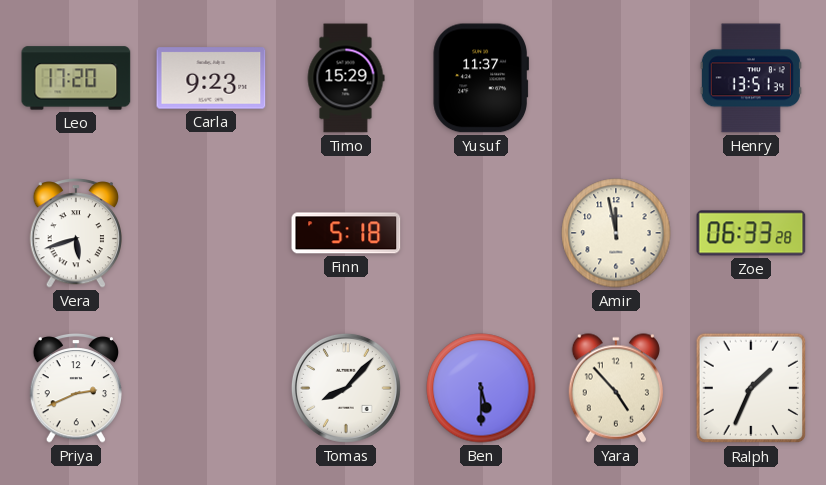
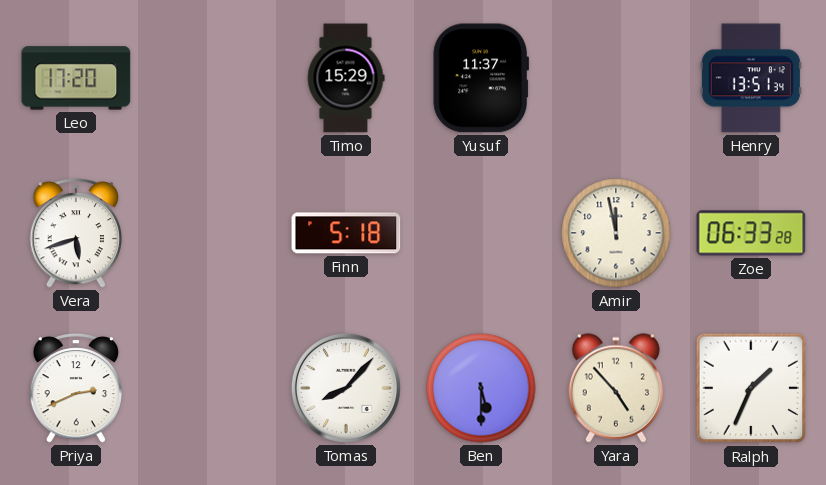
Carla: 9:23 -> none
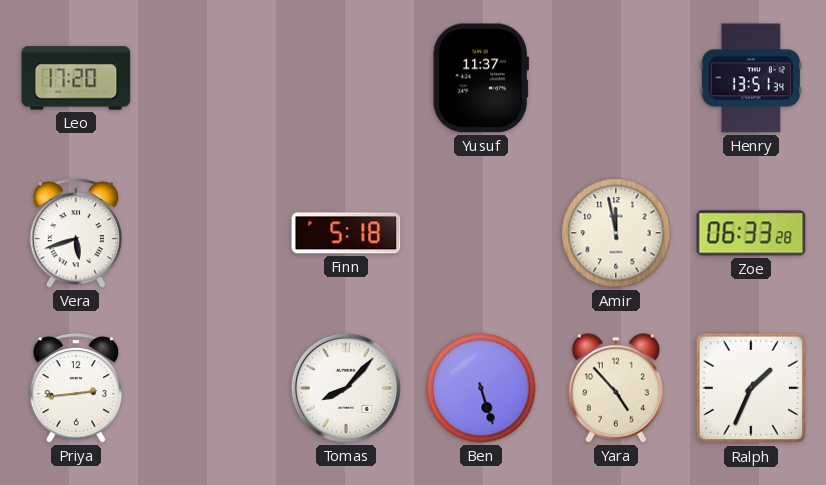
Timo: 15:29 -> none
Priya: 2:41 -> 2:44
Ben: 5:30 -> 5:27
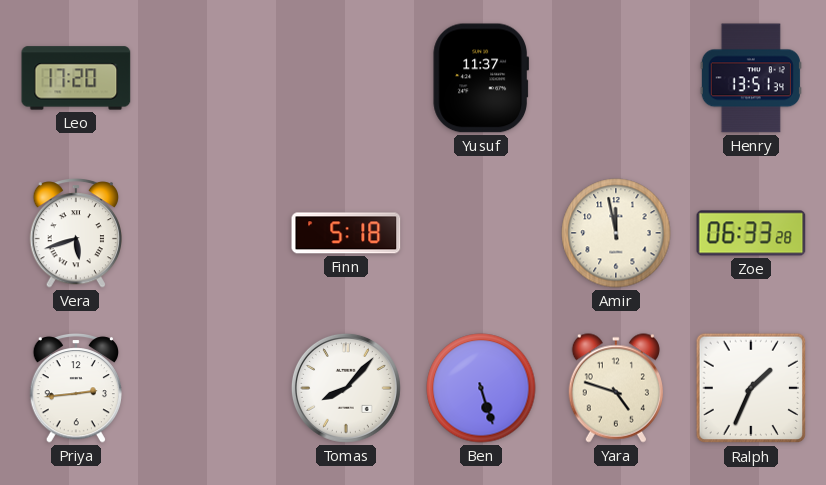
Yara: 4:53 -> 4:48
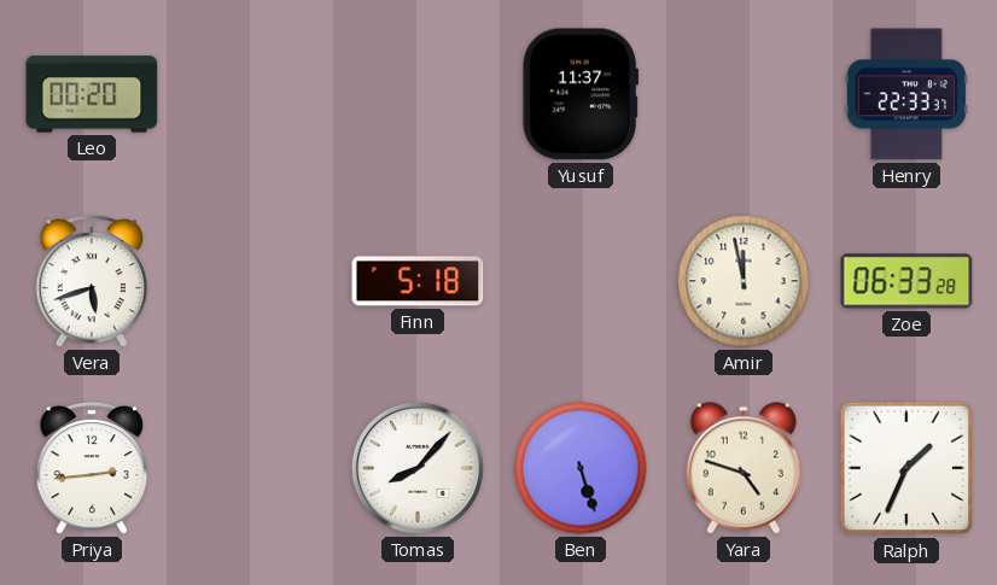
Leo: 17:20 -> 00:20
Henry: 13:51 -> 22:33
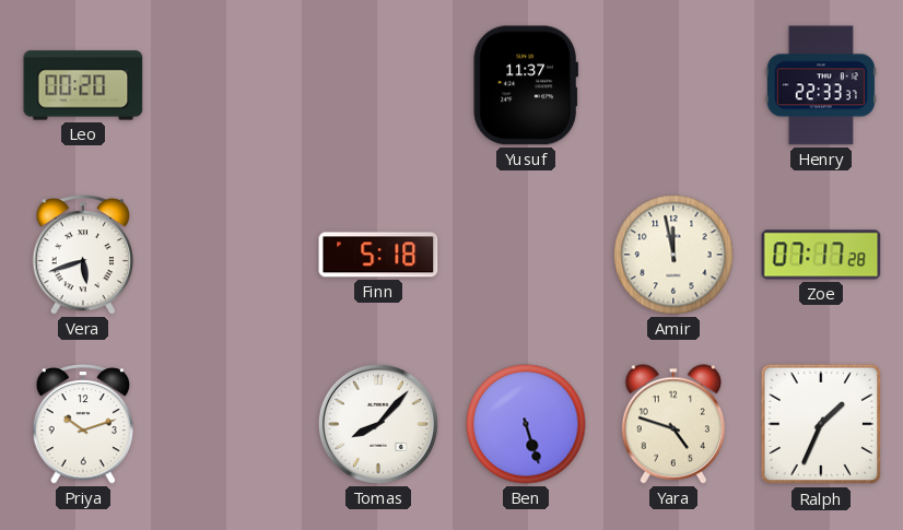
Zoe: 06:33 -> 07:17
Priya: 2:44 -> 10:12
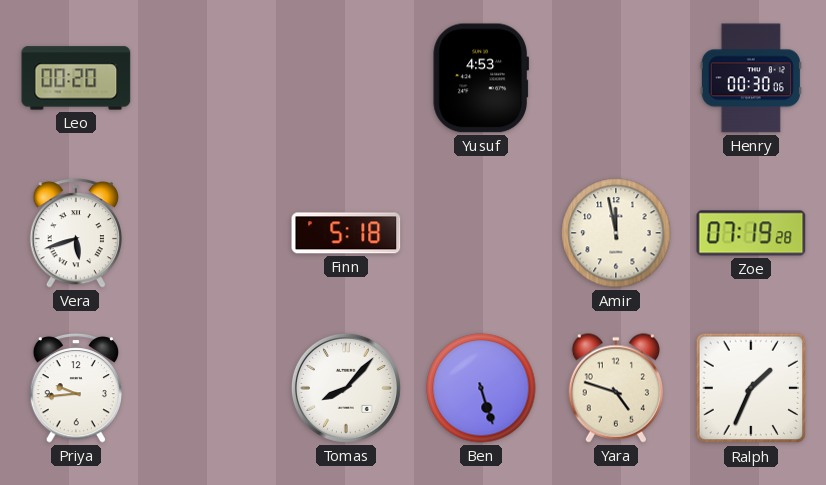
Yusuf: 11:37 -> 4:53
Henry: 22:33 -> 00:30
Zoe: 07:17 -> 07:19
Priya: 10:12 -> 9:44
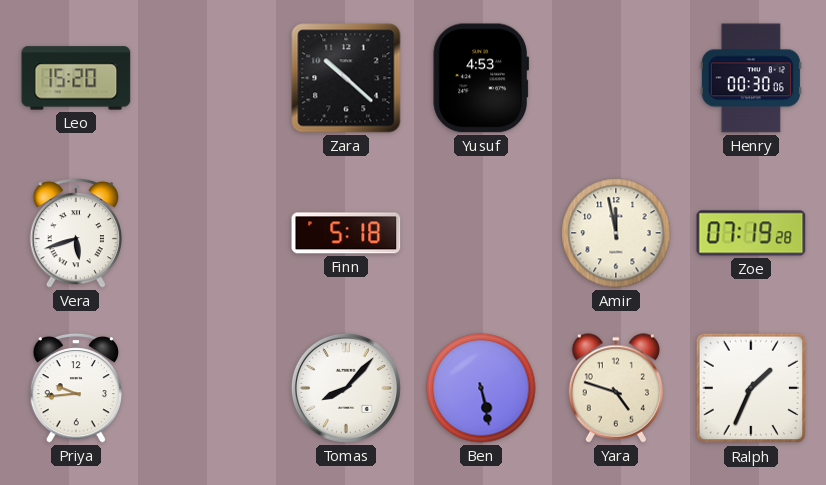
Leo: 00:20 -> 15:20
Zara: none -> 10:22
Ben: 5:27 -> 5:28
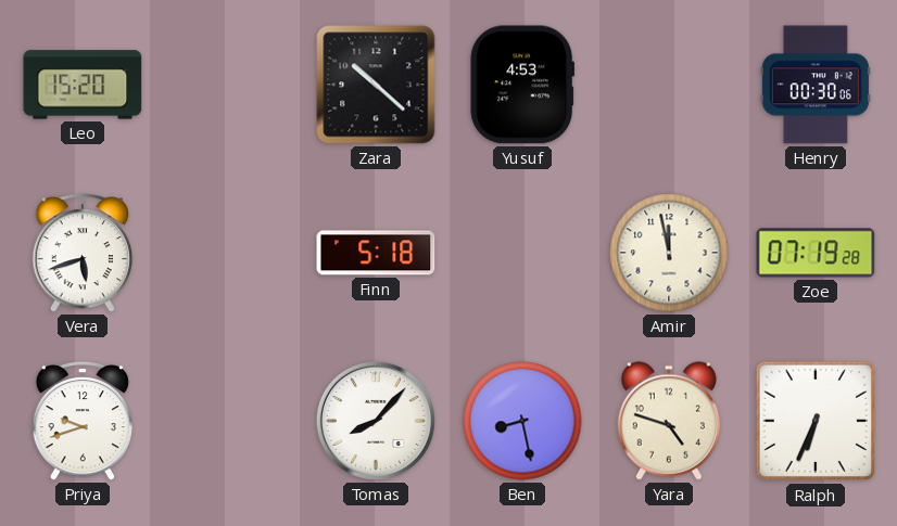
Priya: 9:44 -> 9:42
Ben: 5:28 -> 8:28
Ralph: 1:34 -> 6:34
